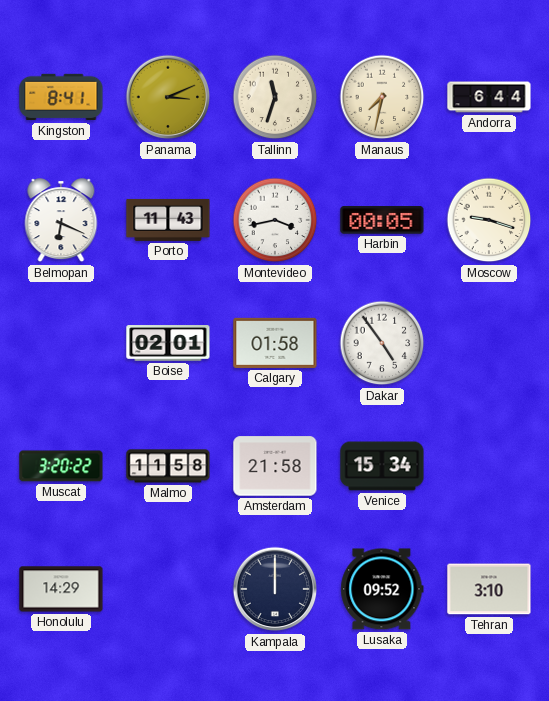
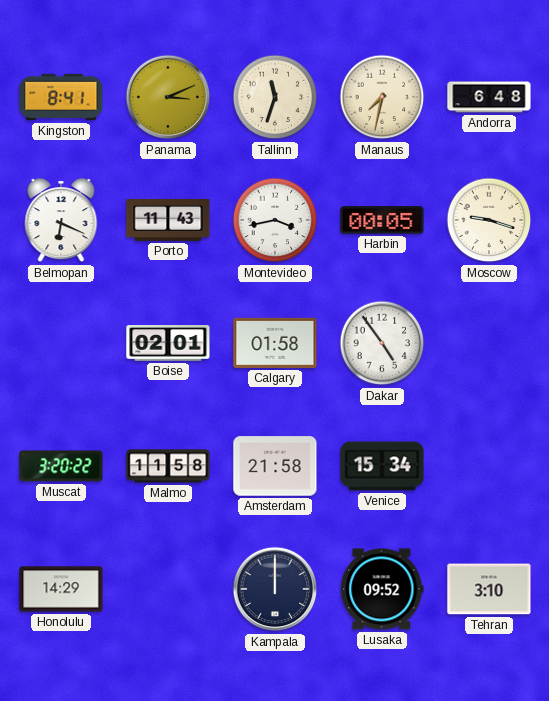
Andorra: 6:44 -> 6:48
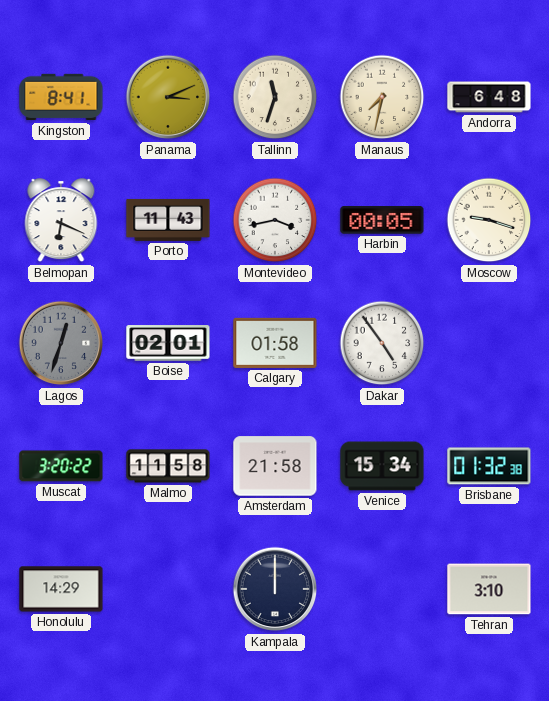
Lagos: none -> 12:33
Brisbane: none -> 01:32
Lusaka: 09:52 -> none
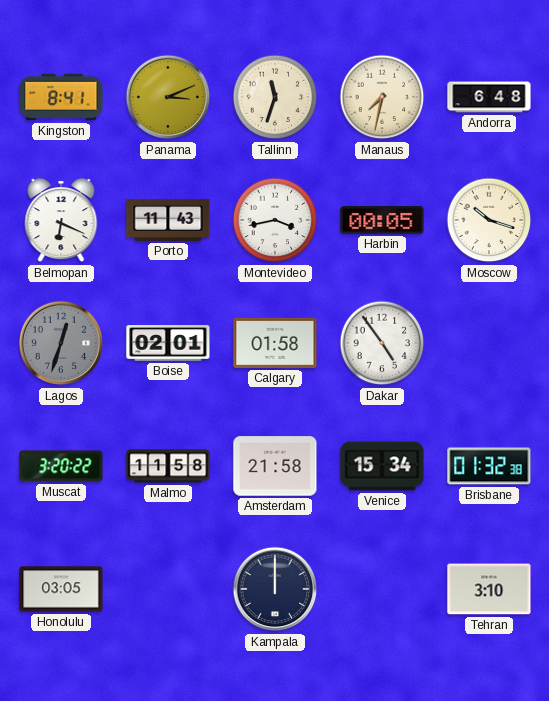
Moscow: 9:18 -> 10:18
Honolulu: 14:29 -> 03:05
